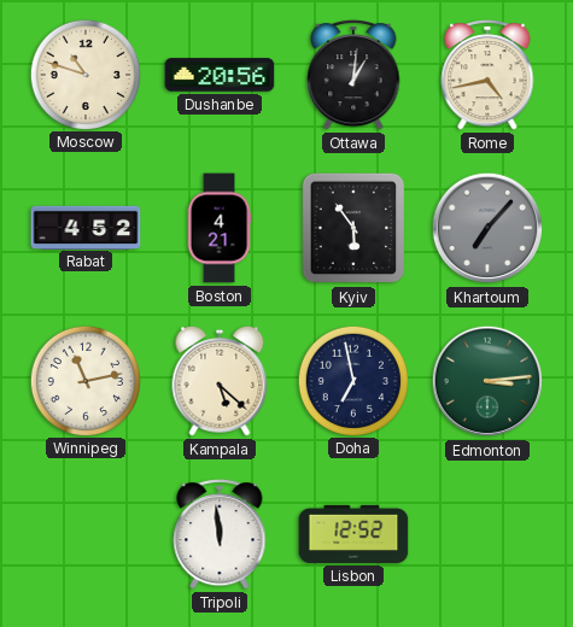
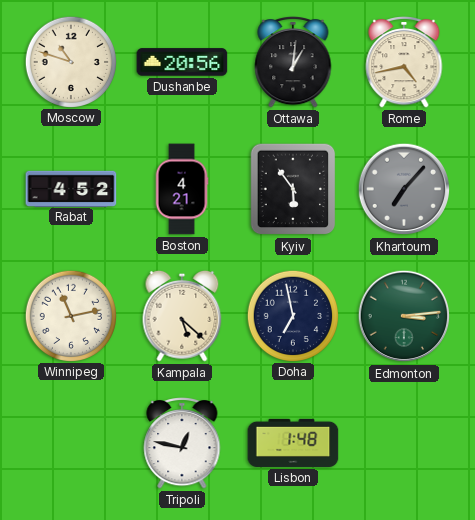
Tripoli: 11:59 -> 12:47
Lisbon: 12:52 -> 1:48
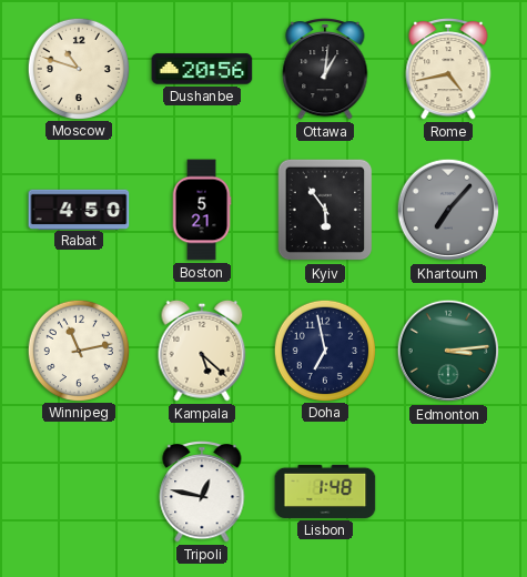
Rabat: 4:52 -> 4:50
Boston: 4:21 -> 5:21
